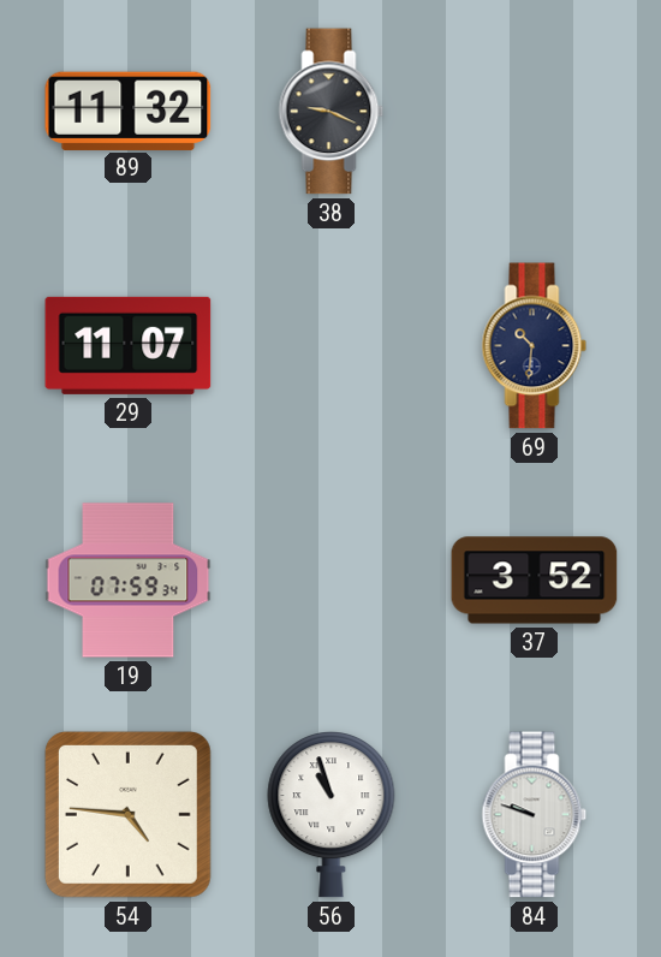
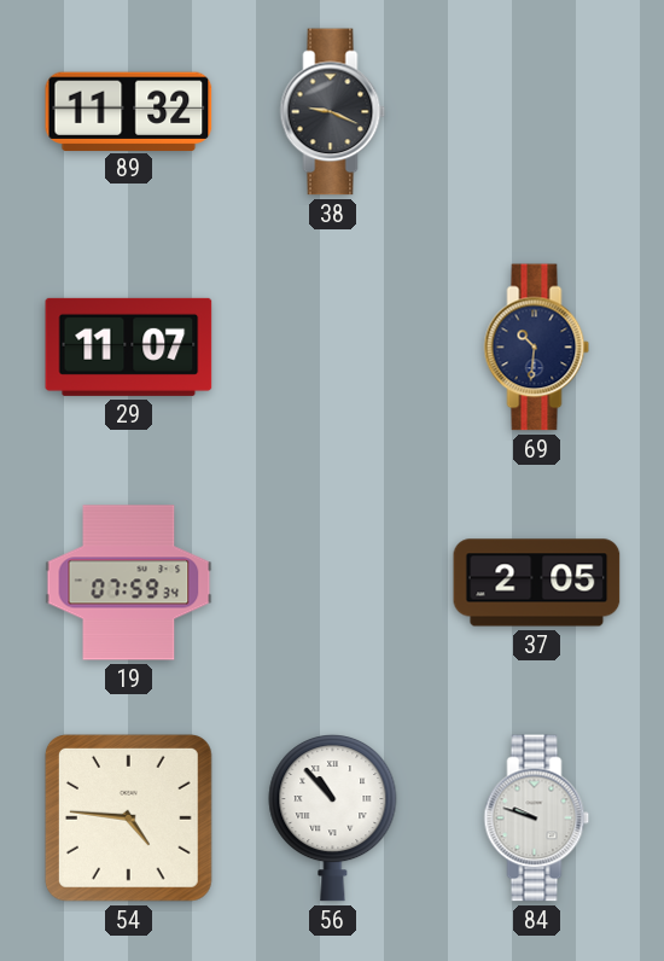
37: 3:52 -> 2:05
56: 10:57 -> 10:53
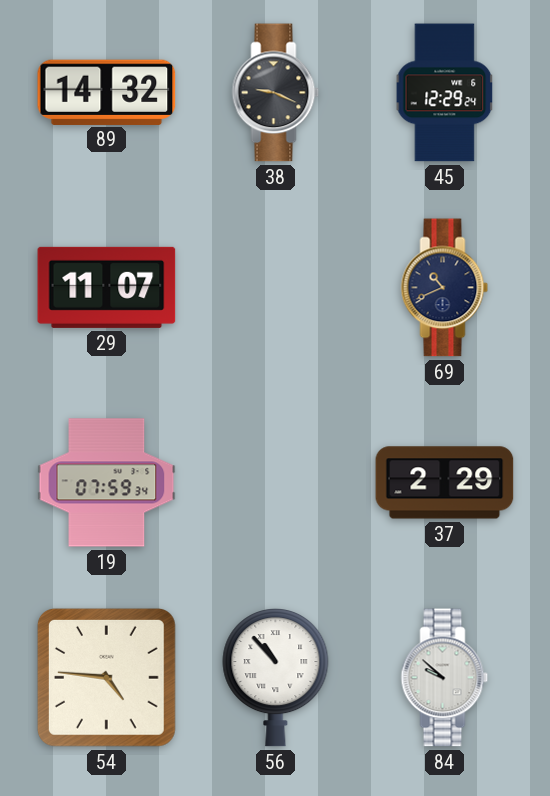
89: 11:32 -> 14:32
45: none -> 12:29
69: 10:31 -> 10:41
37: 2:05 -> 2:29
84: 9:48 -> 9:52
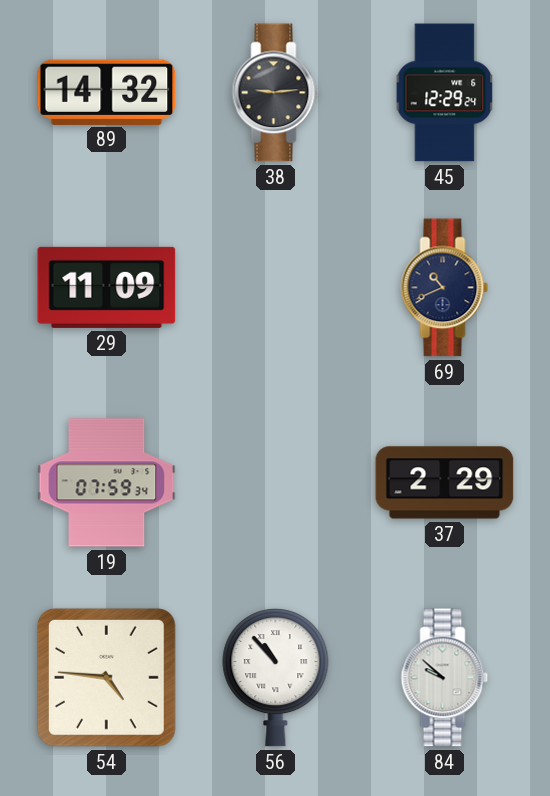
38: 9:19 -> 9:14
29: 11:07 -> 11:09
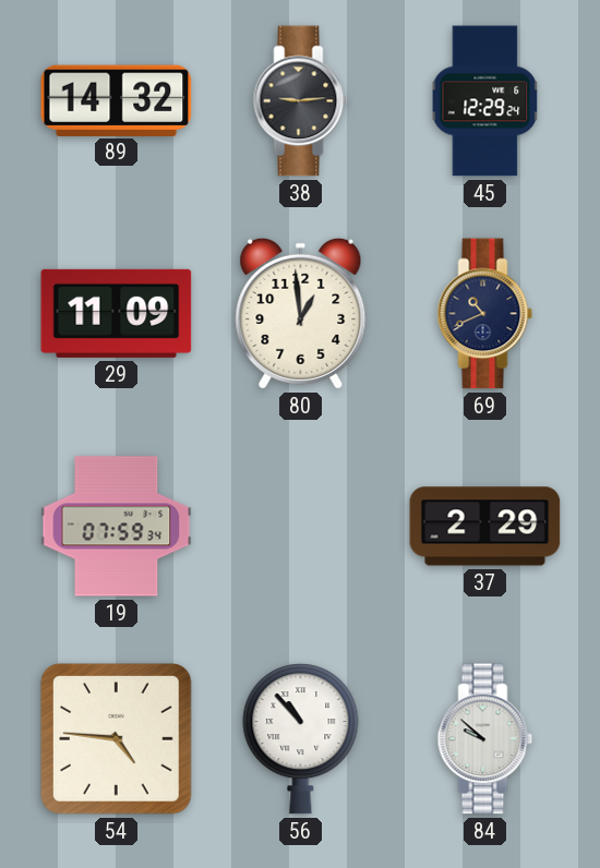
80: none -> 12:59
